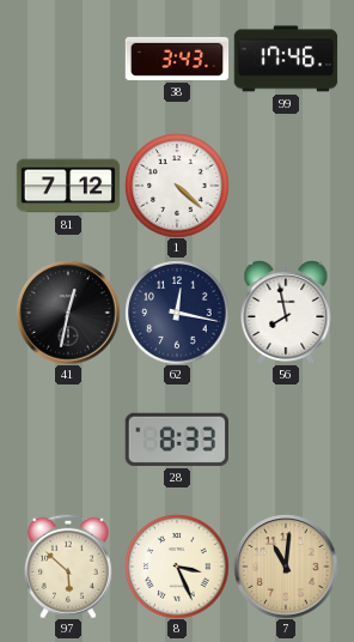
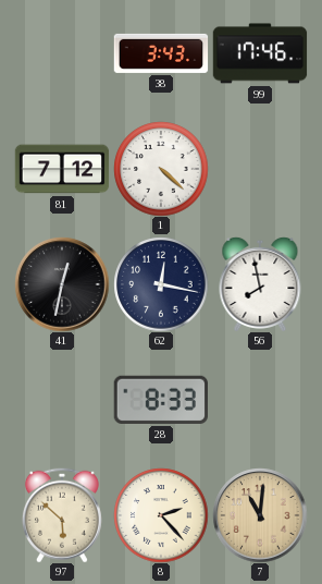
8: 3:26 -> 2:23
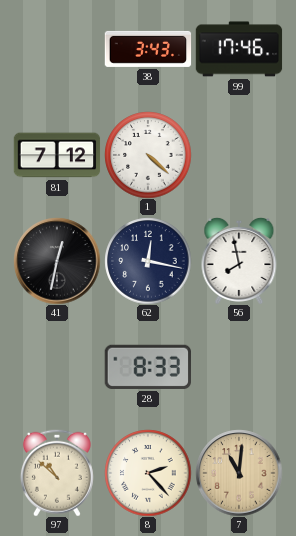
97: 5:52 -> 10:52
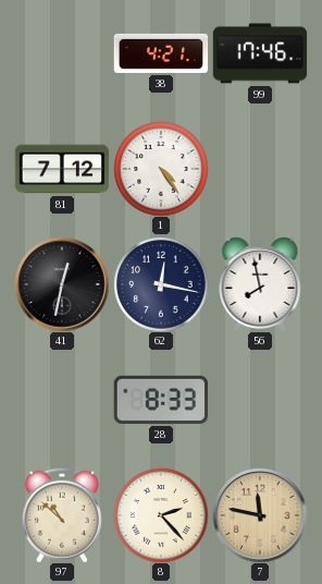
38: 3:43 -> 4:21
1: 4:22 -> 4:24
7: 11:01 -> 11:47
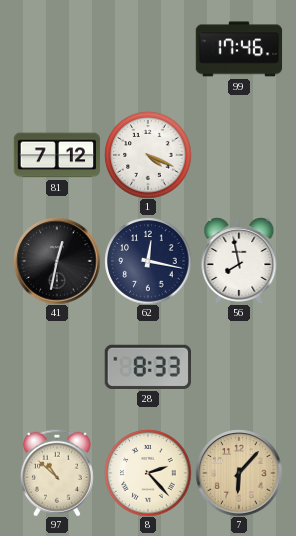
38: 4:21 -> none
1: 4:24 -> 4:19
7: 11:47 -> 6:07
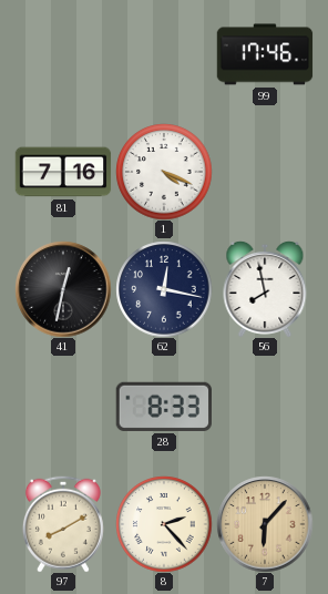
81: 7:12 -> 7:16
97: 10:52 -> 8:10
